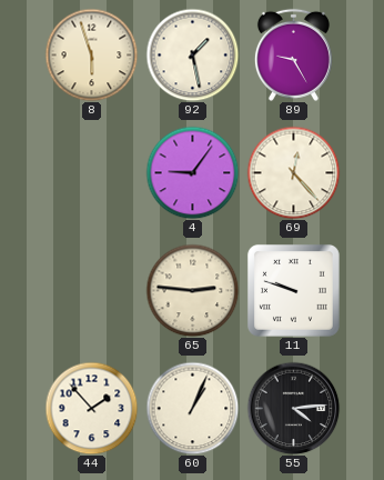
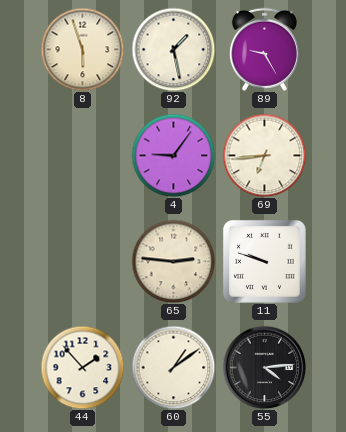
69: 12:23 -> 6:44
60: 1:04 -> 1:09
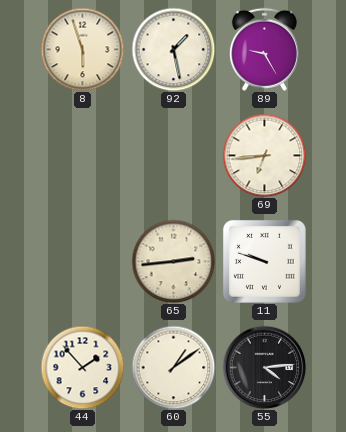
4: 9:06 -> none
65: 2:46 -> 2:44
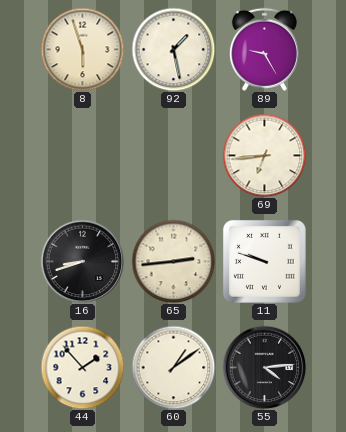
16: none -> 8:42
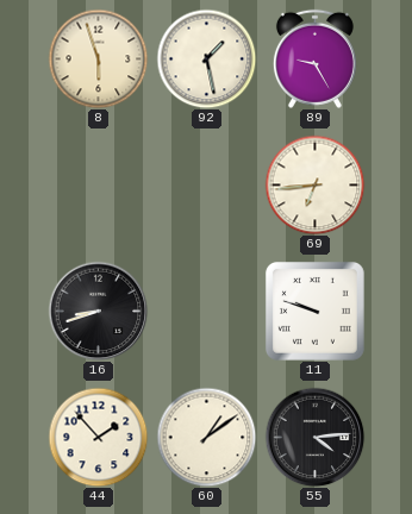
65: 2:44 -> none
